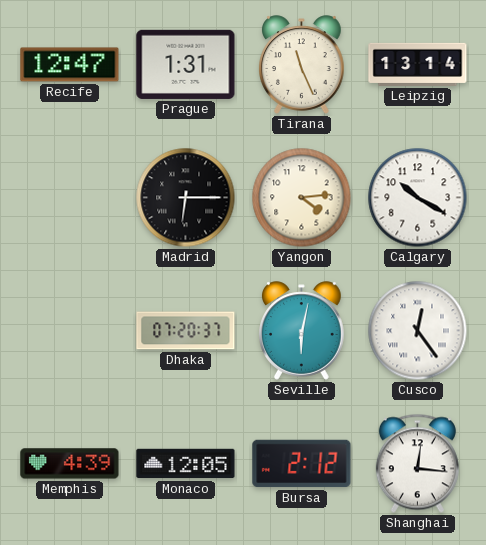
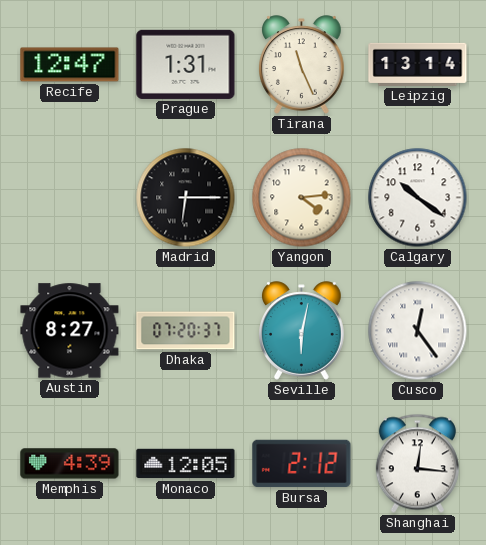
Calgary: 10:20 -> 10:21
Austin: none -> 8:27
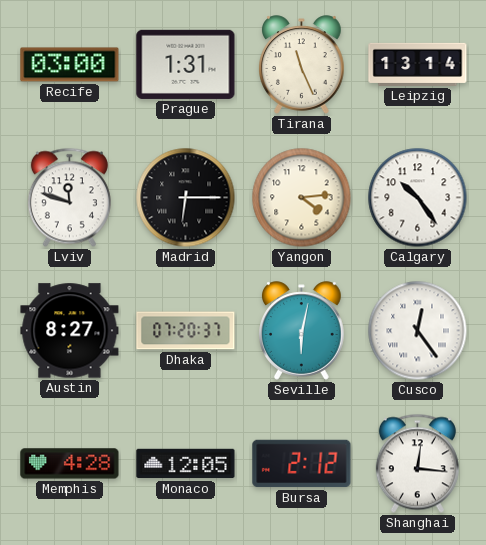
Recife: 12:47 -> 03:00
Lviv: none -> 11:48
Calgary: 10:21 -> 10:24
Memphis: 4:39 -> 4:28
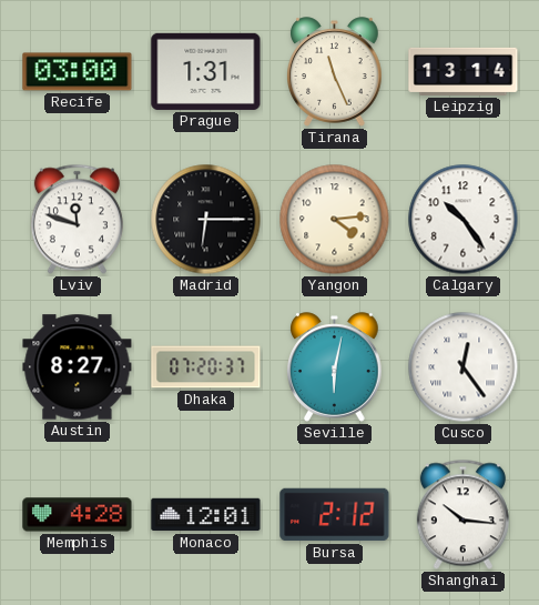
Monaco: 12:05 -> 12:01
Shanghai: 12:16 -> 10:16
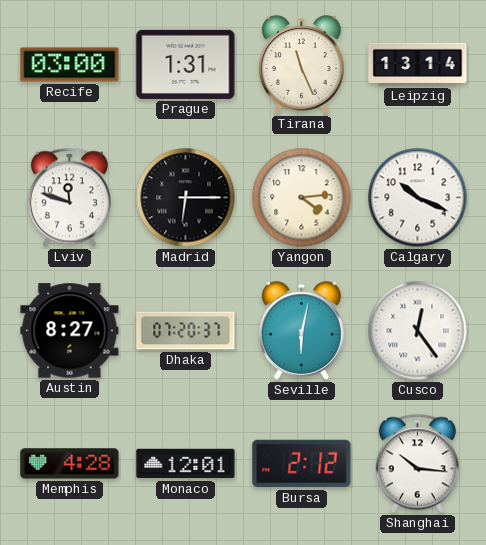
Calgary: 10:24 -> 10:19
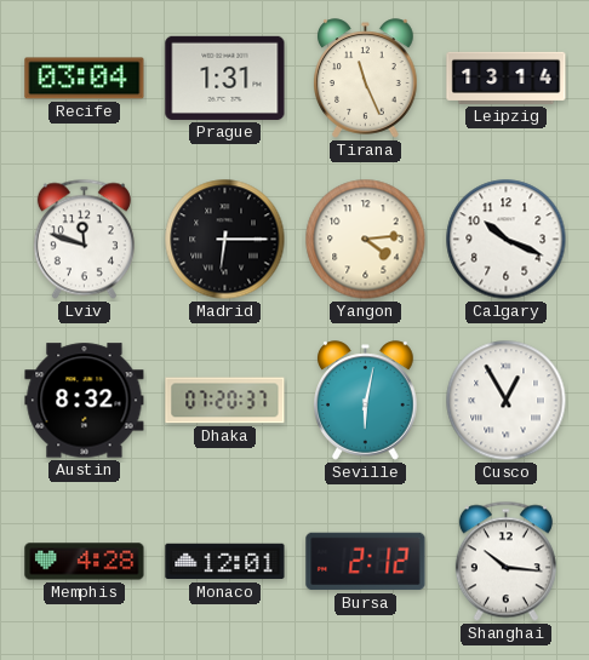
Recife: 03:00 -> 03:04
Austin: 8:27 -> 8:32
Cusco: 12:24 -> 12:55
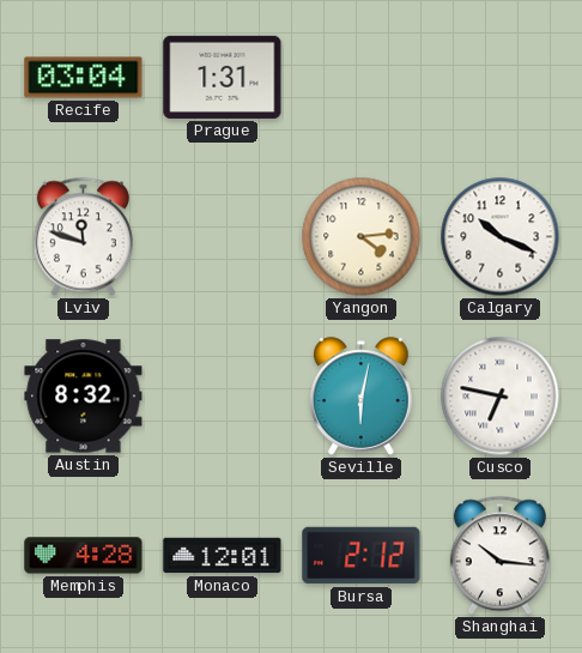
Tirana: 11:26 -> none
Leipzig: 13:14 -> none
Madrid: 6:15 -> none
Dhaka: 07:20 -> none
Cusco: 12:55 -> 6:47
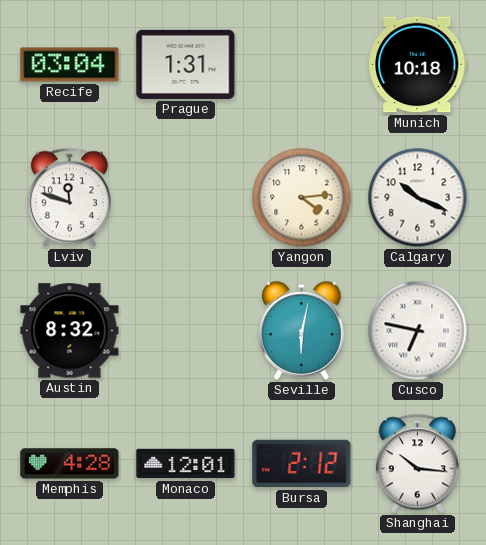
Munich: none -> 10:18
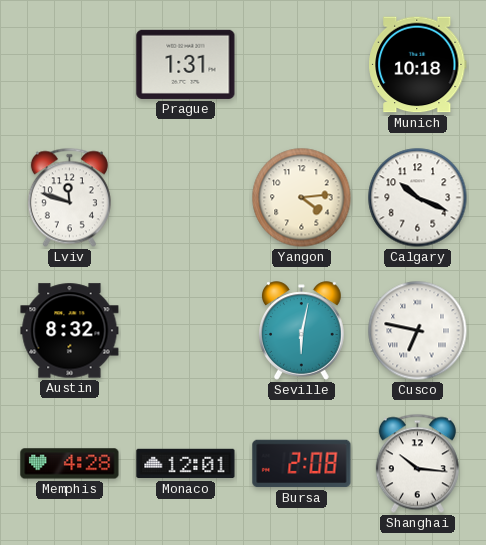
Recife: 03:04 -> none
Bursa: 2:12 -> 2:08
